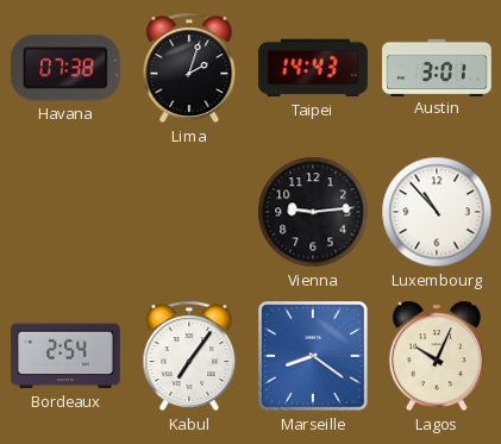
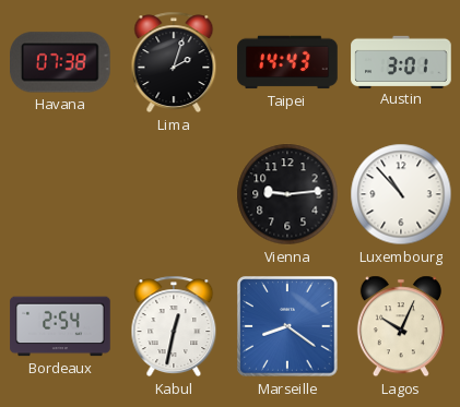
Kabul: 7:06 -> 12:32
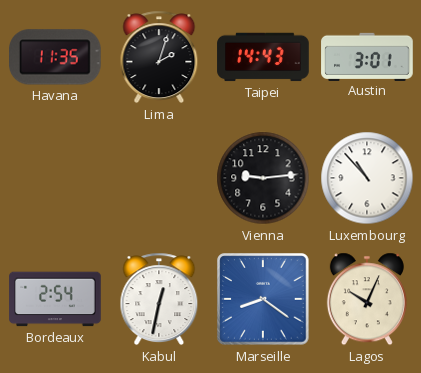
Havana: 07:38 -> 11:35
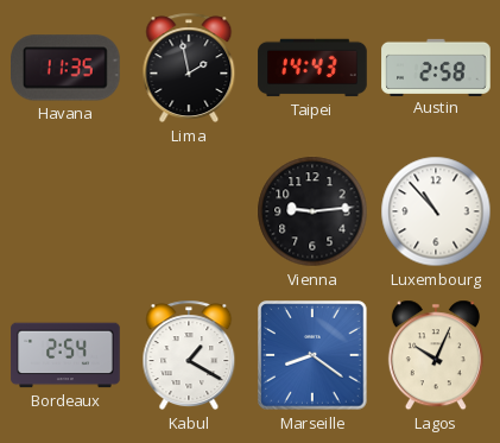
Lima: 2:03 -> 1:58
Austin: 3:01 -> 2:58
Kabul: 12:32 -> 1:20
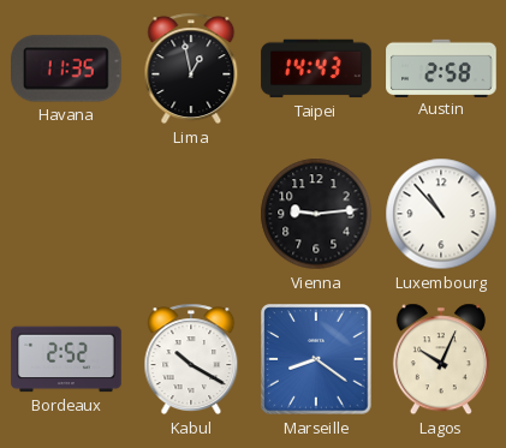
Lima: 1:58 -> 12:58
Bordeaux: 2:54 -> 2:52
Kabul: 1:20 -> 10:20
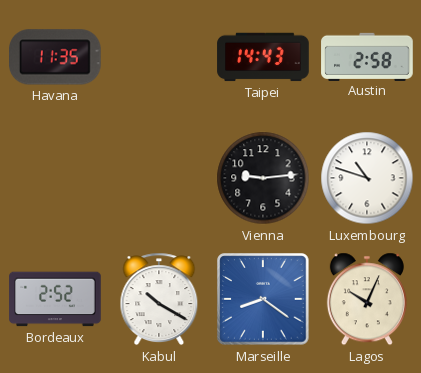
Lima: 12:58 -> none
Luxembourg: 10:53 -> 10:48
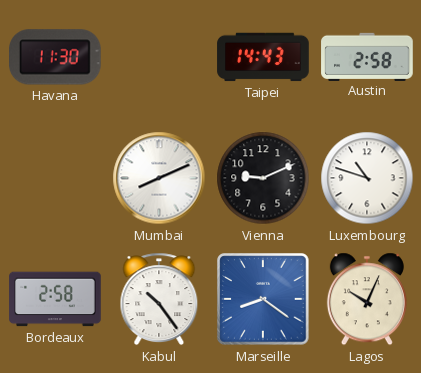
Havana: 11:35 -> 11:30
Mumbai: none -> 8:11
Vienna: 9:14 -> 9:11
Bordeaux: 2:52 -> 2:58
Kabul: 10:20 -> 10:24
